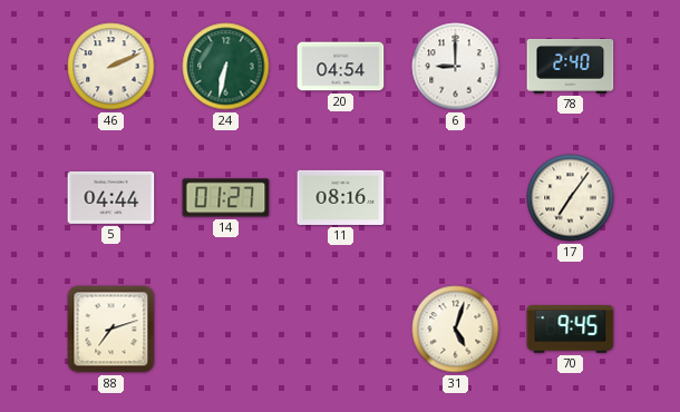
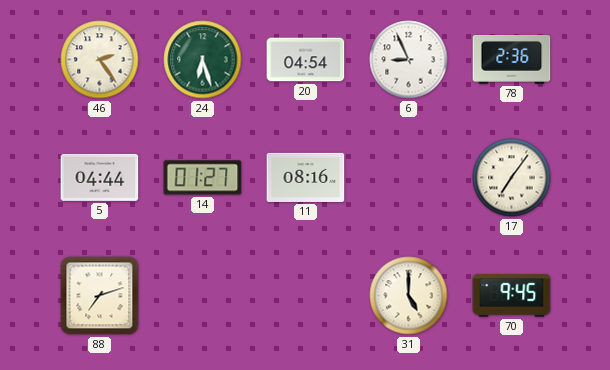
46: 2:11 -> 2:24
24: 6:32 -> 6:27
6: 9:00 -> 8:56
78: 2:40 -> 2:36
31: 5:03 -> 5:00
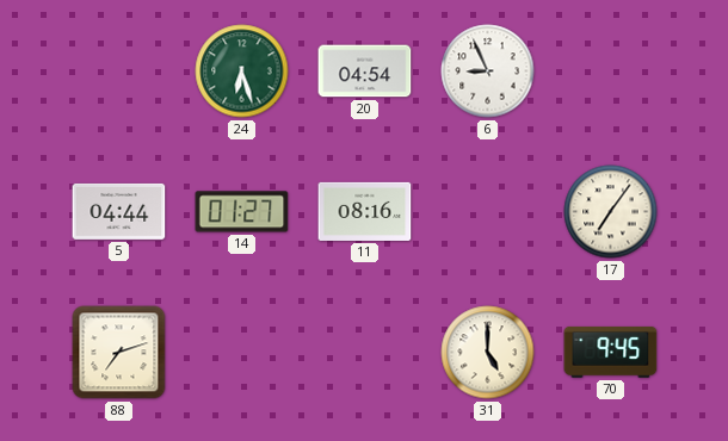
46: 2:24 -> none
78: 2:36 -> none
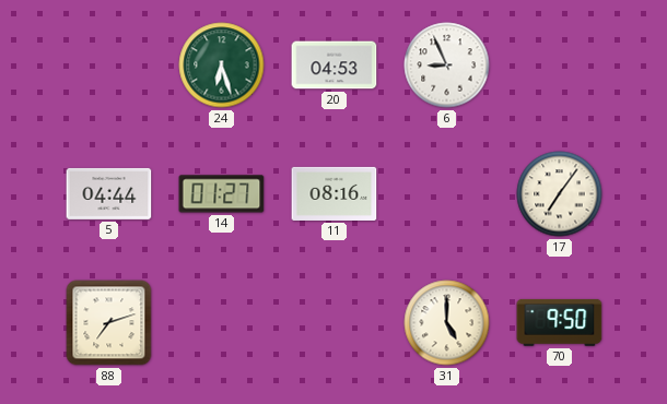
20: 04:54 -> 04:53
70: 9:45 -> 9:50
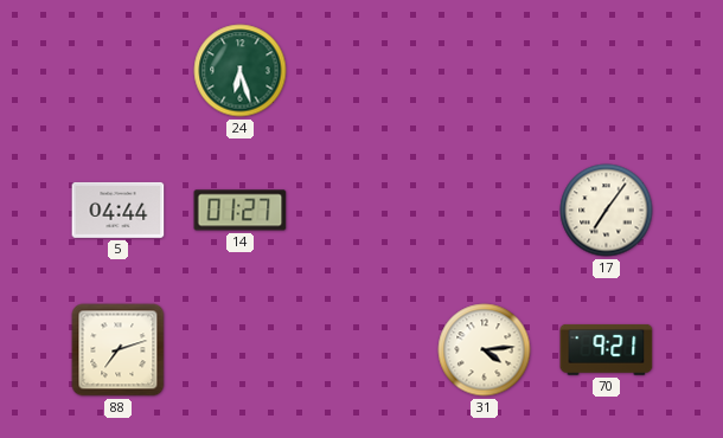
20: 04:53 -> none
6: 8:56 -> none
11: 08:16 -> none
31: 5:00 -> 4:14
70: 9:50 -> 9:21
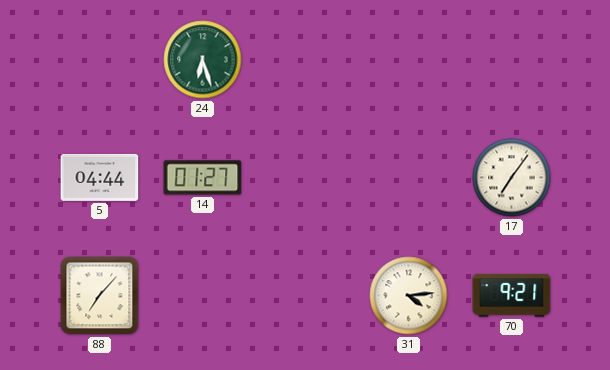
88: 7:12 -> 7:07
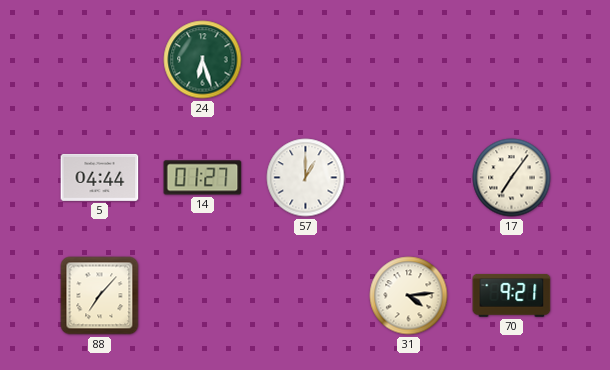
57: none -> 1:00
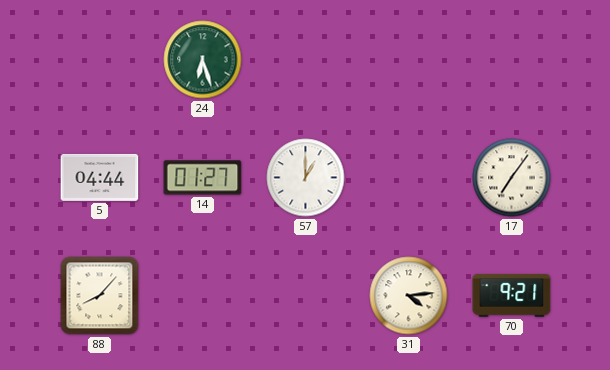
88: 7:07 -> 8:07
